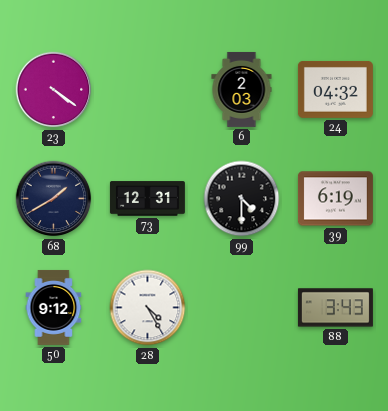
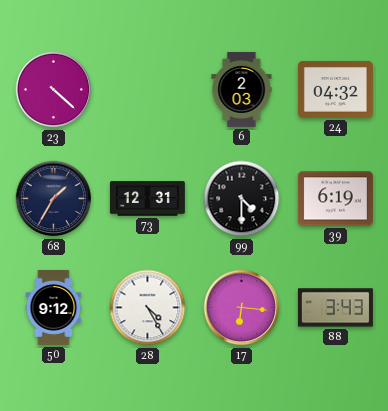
23: 4:21 -> 4:22
68: 1:40 -> 1:35
17: none -> 6:16
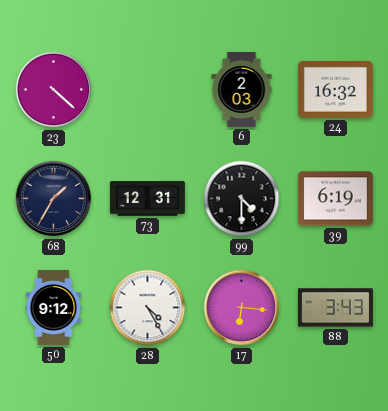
24: 04:32 -> 16:32
